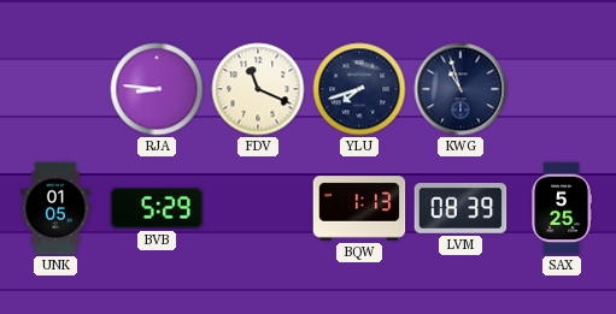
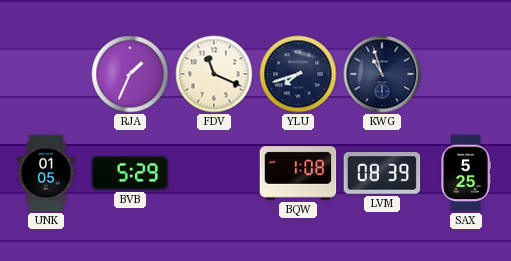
RJA: 8:46 -> 1:34
BQW: 1:13 -> 1:08
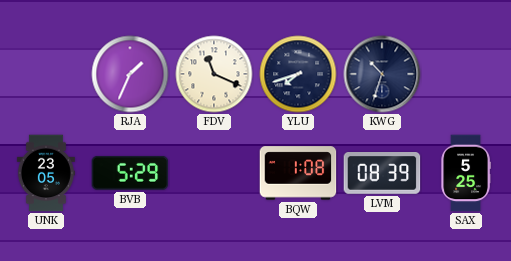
KWG: 10:57 -> 10:33
UNK: 01:05 -> 23:05
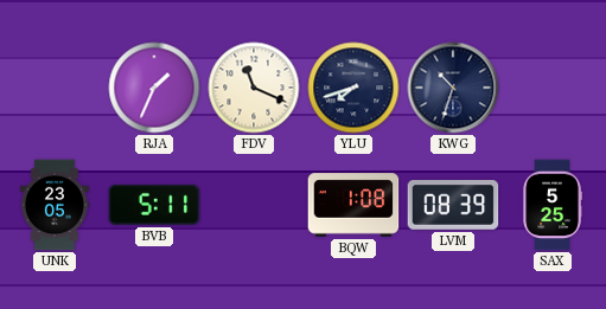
BVB: 5:29 -> 5:11
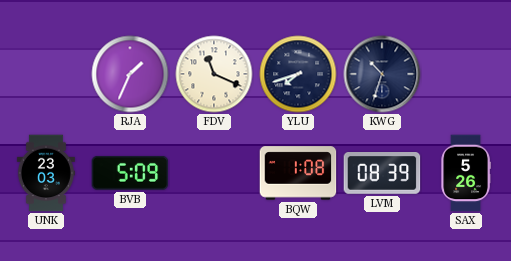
UNK: 23:05 -> 23:03
BVB: 5:11 -> 5:09
SAX: 5:25 -> 5:26
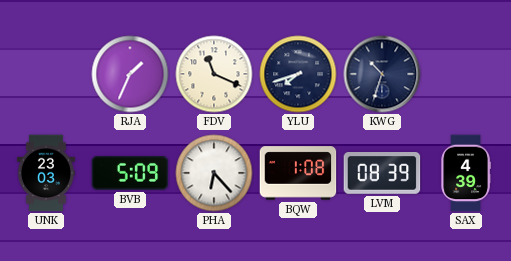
PHA: none -> 6:23
SAX: 5:26 -> 4:39
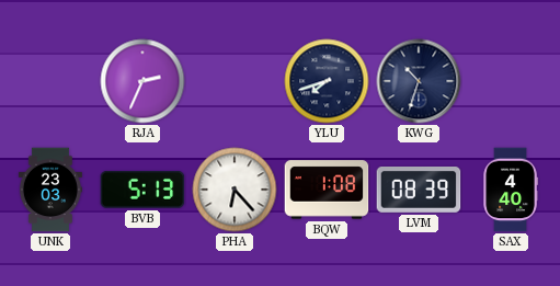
RJA: 1:34 -> 2:34
FDV: 11:19 -> none
BVB: 5:09 -> 5:13
SAX: 4:39 -> 4:40
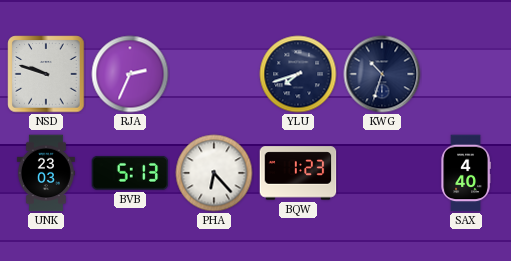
NSD: none -> 9:48
BQW: 1:08 -> 1:23
LVM: 08:39 -> none
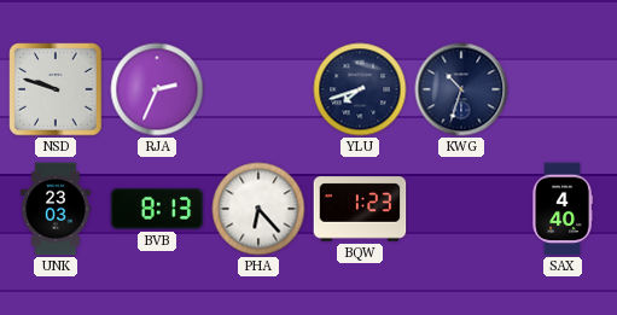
BVB: 5:13 -> 8:13
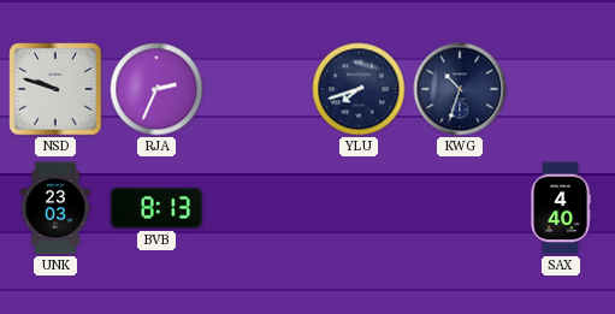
PHA: 6:23 -> none
BQW: 1:23 -> none
